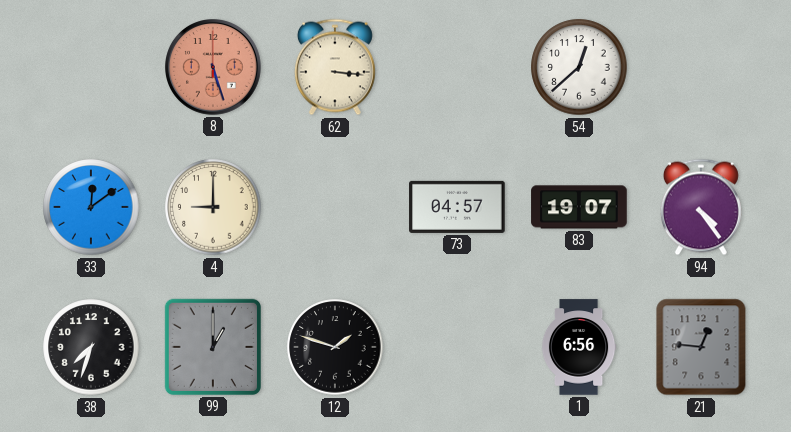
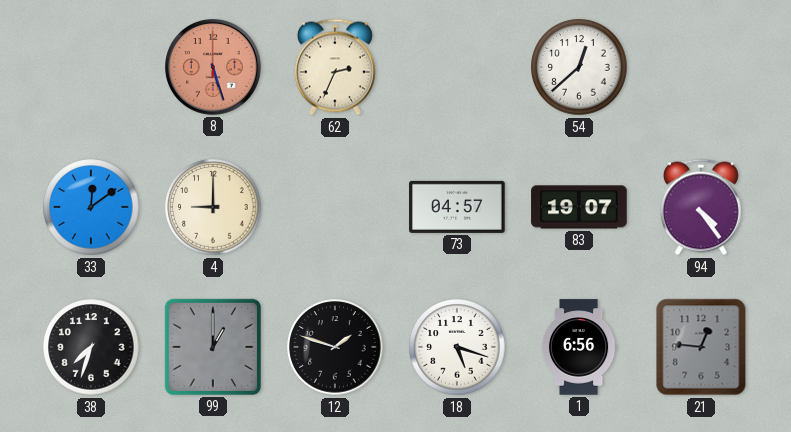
62: 3:16 -> 2:34
18: none -> 5:18
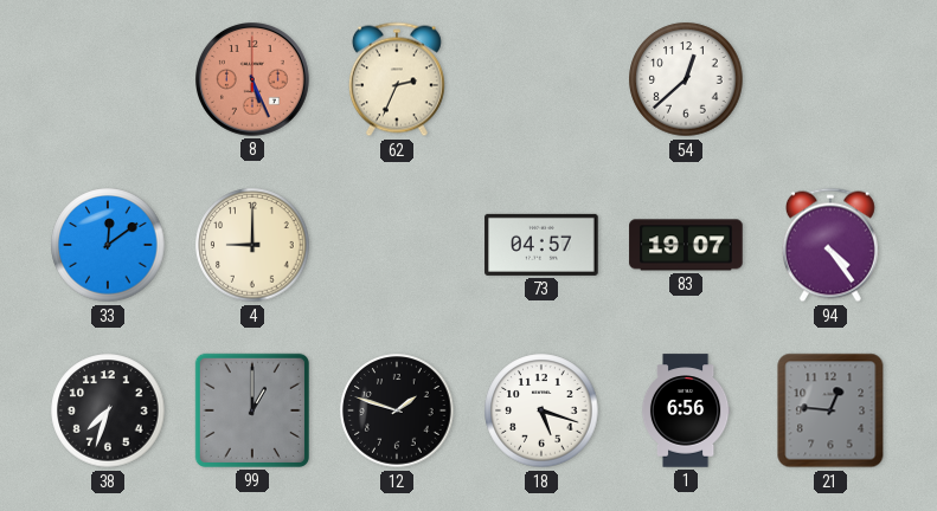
8: 5:27 -> 5:26
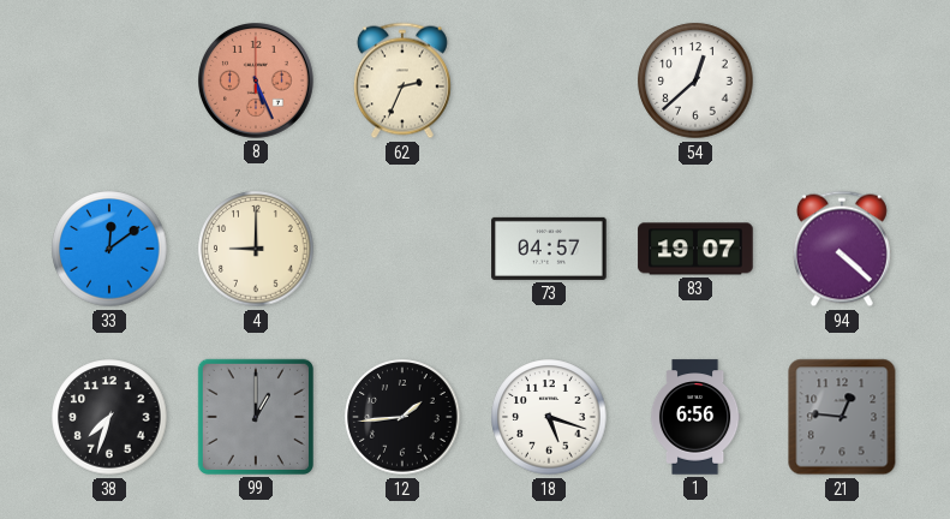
94: 4:24 -> 4:22
12: 1:48 -> 1:44
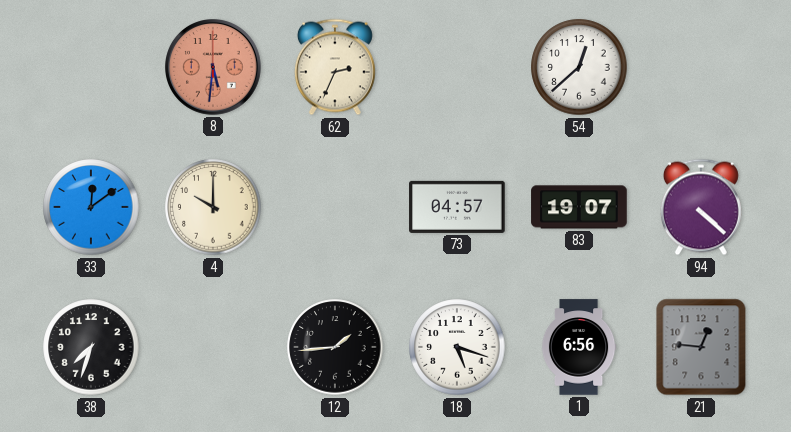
8: 5:26 -> 5:31
4: 9:00 -> 10:00
99: 1:00 -> none
